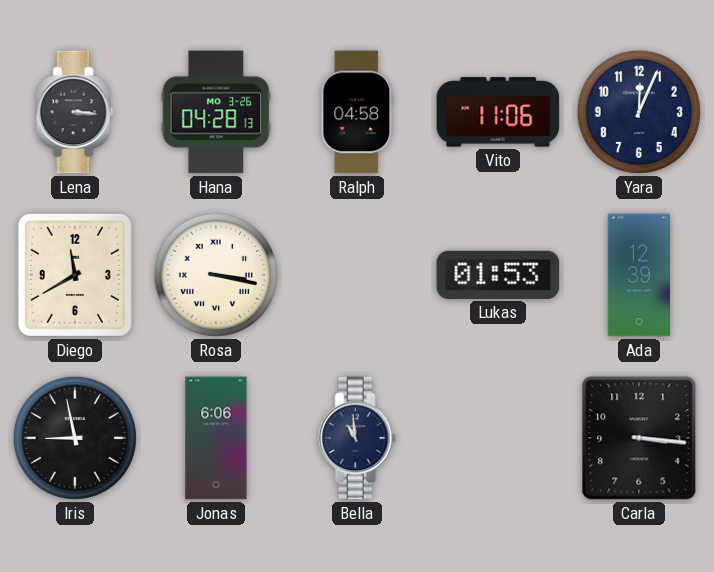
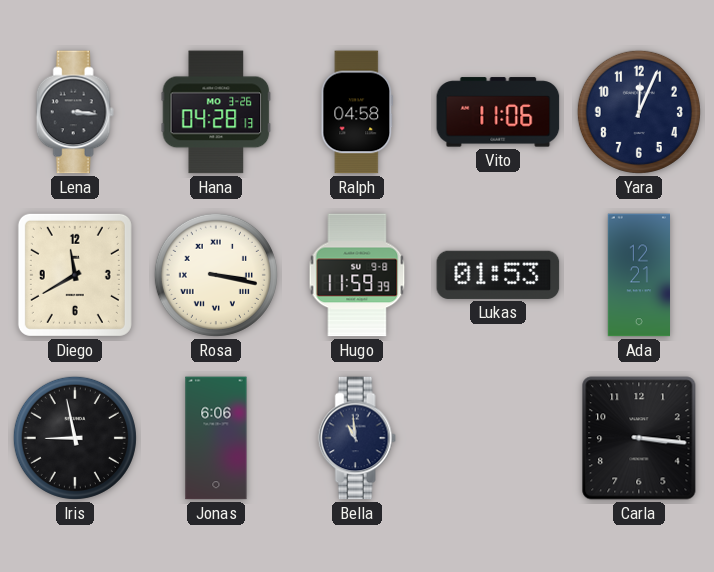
Hugo: none -> 11:59
Ada: 12:39 -> 12:21
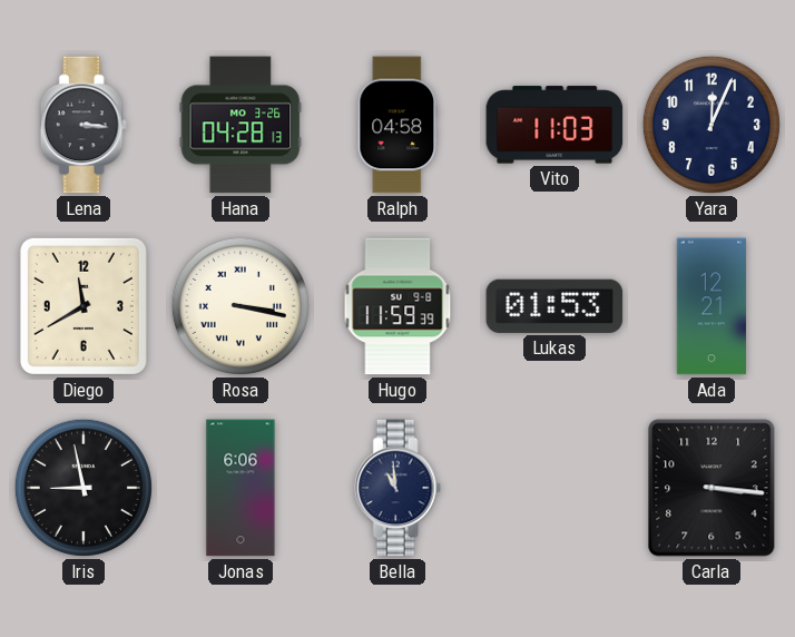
Vito: 11:06 -> 11:03
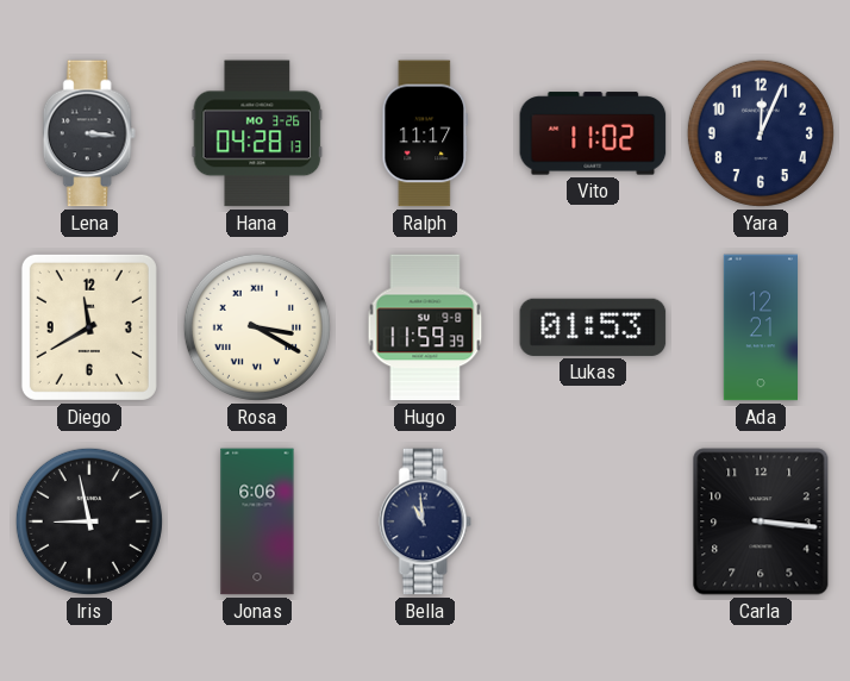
Ralph: 04:58 -> 11:17
Vito: 11:03 -> 11:02
Rosa: 3:17 -> 3:20
